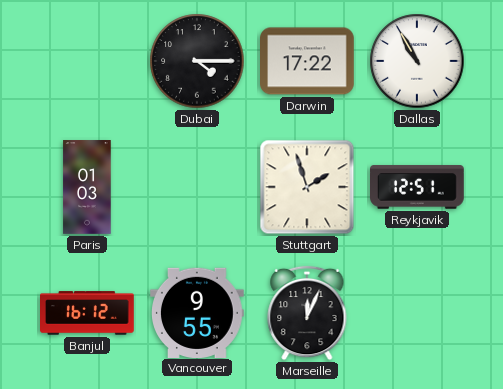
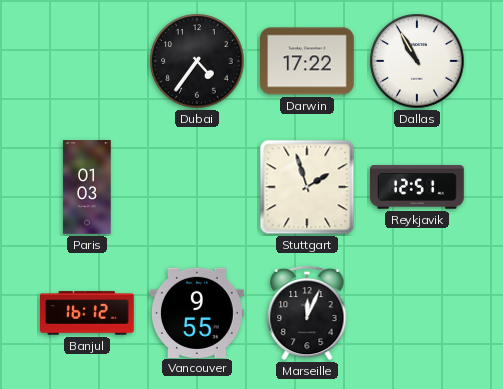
Dubai: 4:15 -> 4:36
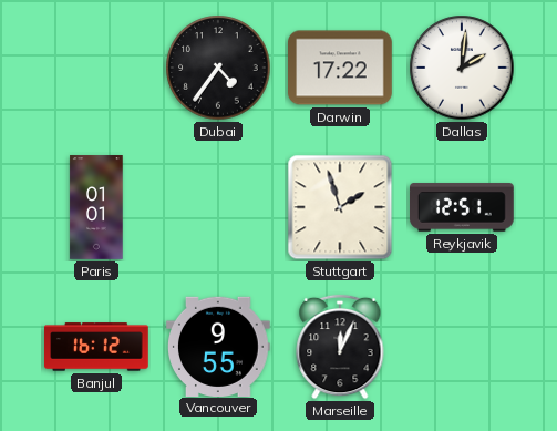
Dallas: 10:55 -> 2:01
Paris: 01:03 -> 01:01
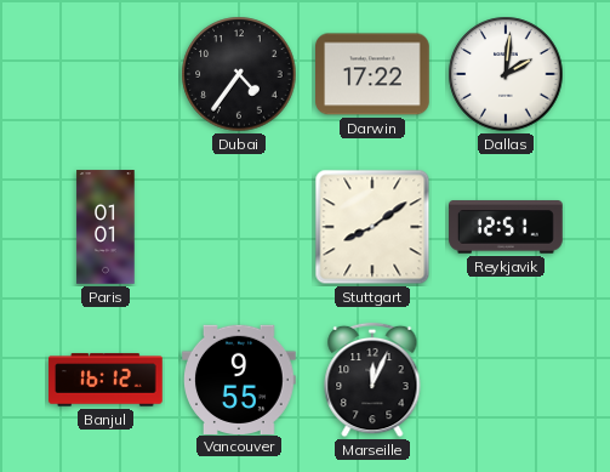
Stuttgart: 1:57 -> 8:09
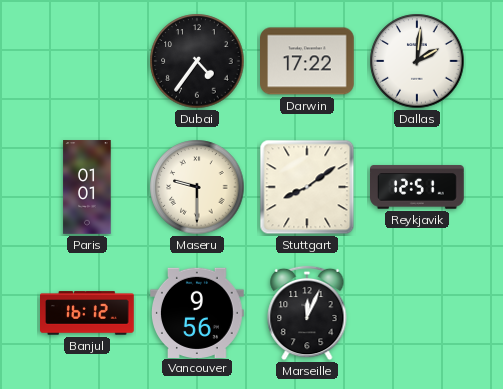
Maseru: none -> 9:30
Vancouver: 9:55 -> 9:56
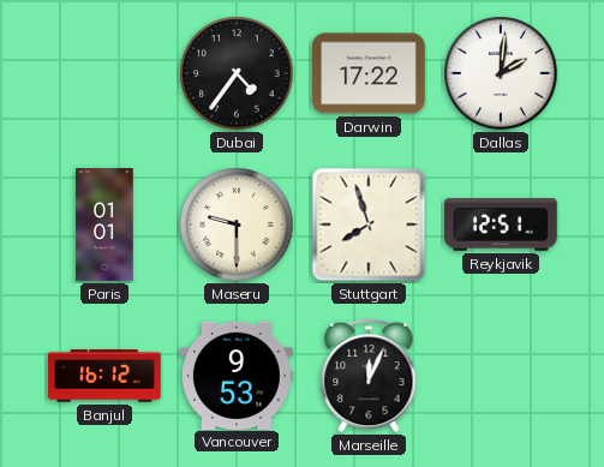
Stuttgart: 8:09 -> 7:57
Vancouver: 9:56 -> 9:53
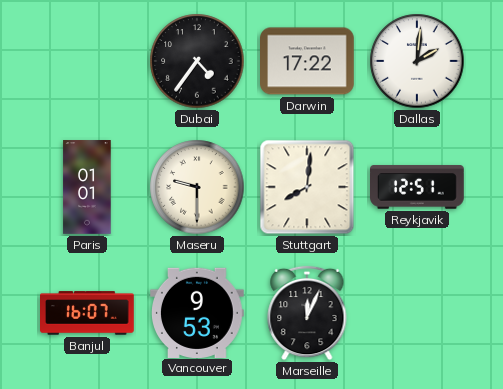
Stuttgart: 7:57 -> 8:01
Banjul: 16:12 -> 16:07
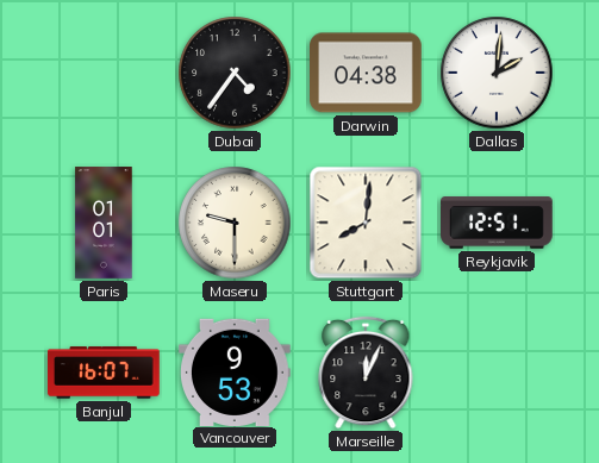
Darwin: 17:22 -> 04:38
